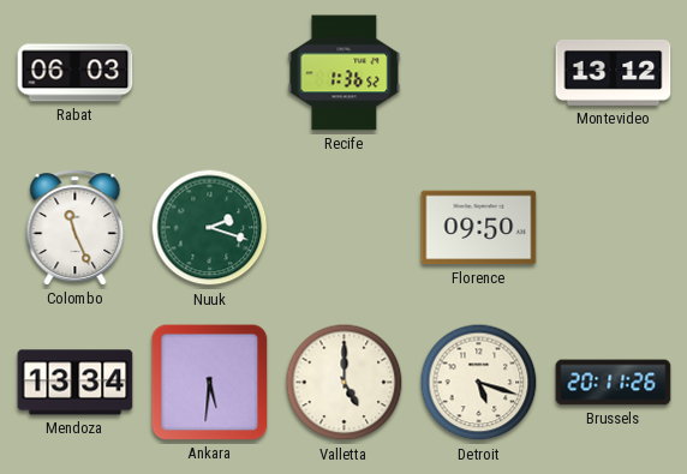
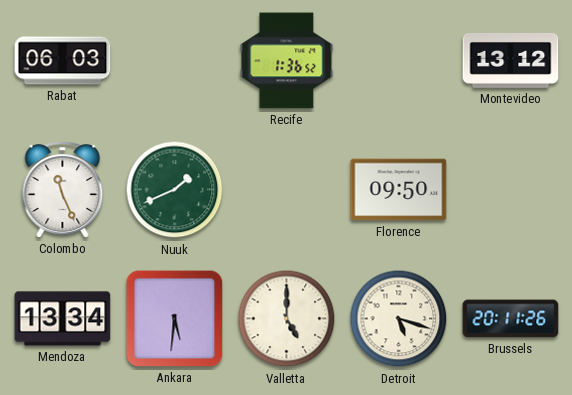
Nuuk: 2:18 -> 1:41
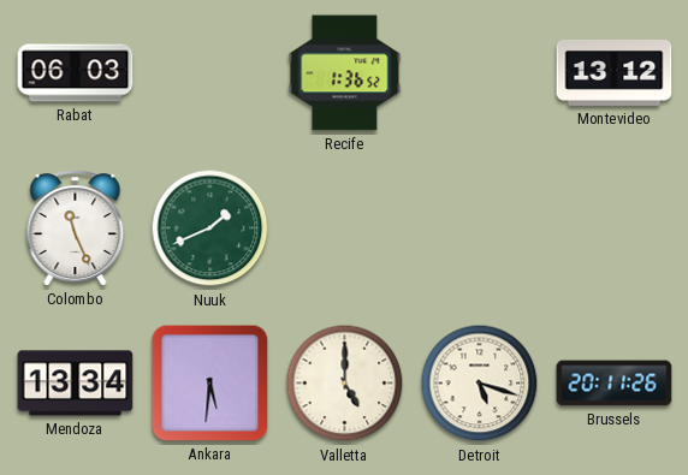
Florence: 09:50 -> none
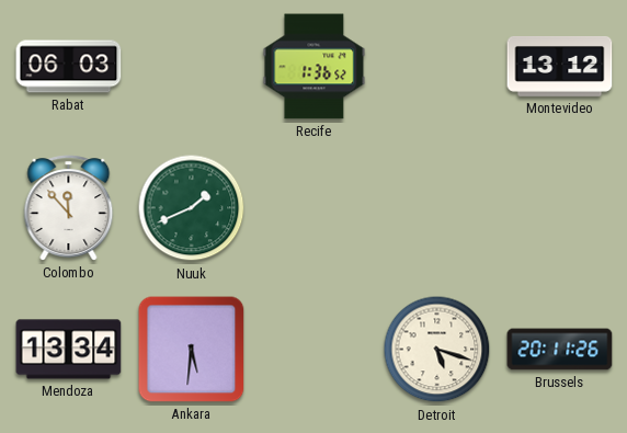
Colombo: 11:26 -> 11:53
Valletta: 5:00 -> none
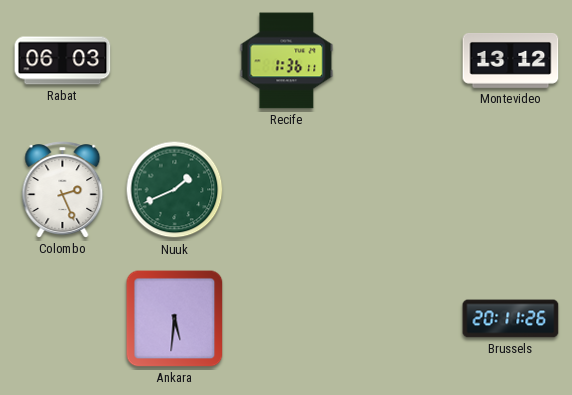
Recife: 1:36:52 -> 1:36:11
Colombo: 11:53 -> 2:26
Mendoza: 13:34 -> none
Detroit: 5:18 -> none
